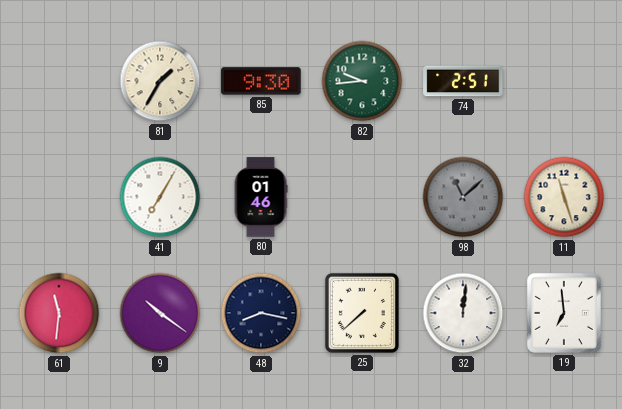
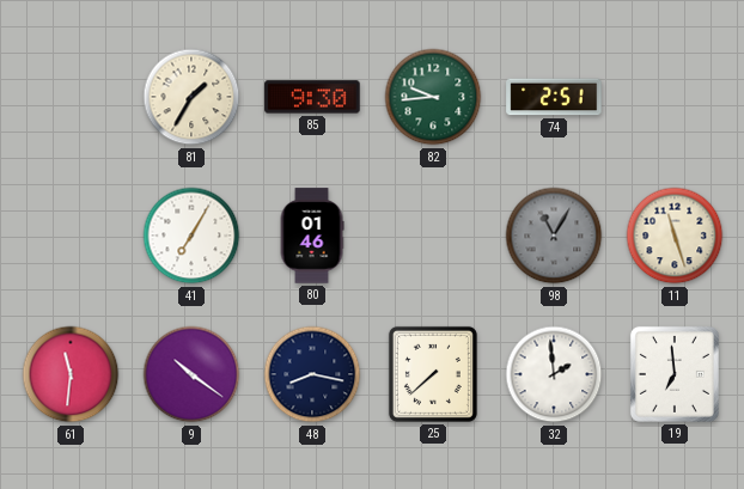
98: 11:08 -> 11:05
32: 12:01 -> 1:59
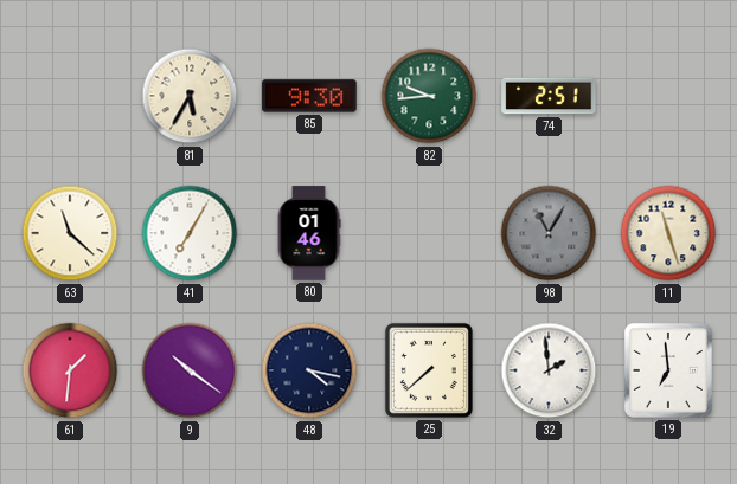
81: 1:35 -> 5:35
63: none -> 11:22
61: 11:31 -> 1:31
48: 8:17 -> 4:17
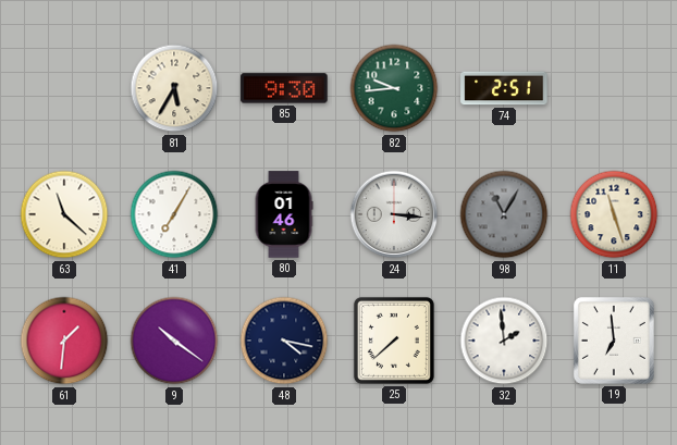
24: none -> 3:16
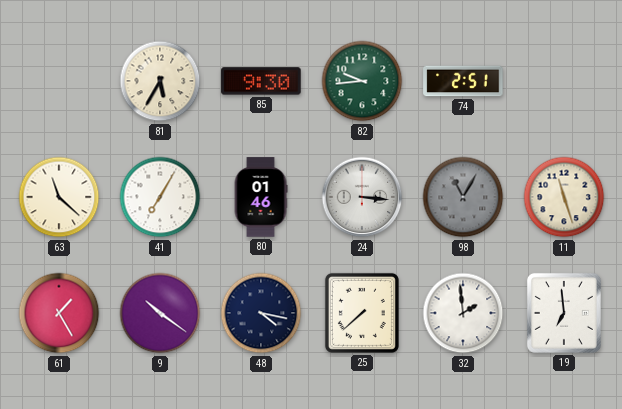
61: 1:31 -> 1:25
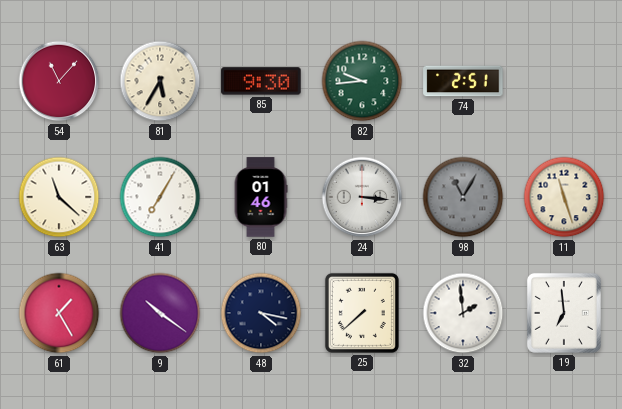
54: none -> 11:07
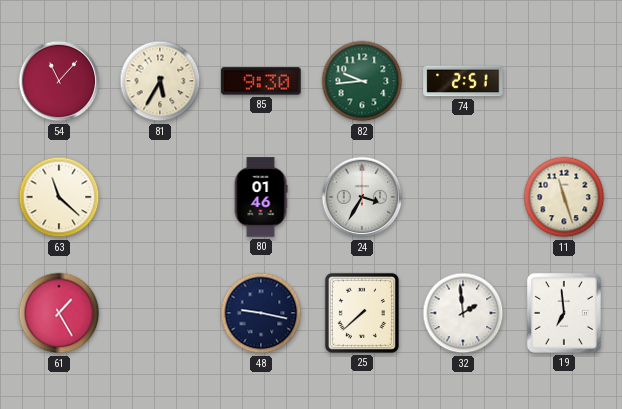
41: 7:05 -> none
24: 3:16 -> 3:35
98: 11:05 -> none
9: 10:21 -> none
48: 4:17 -> 9:17
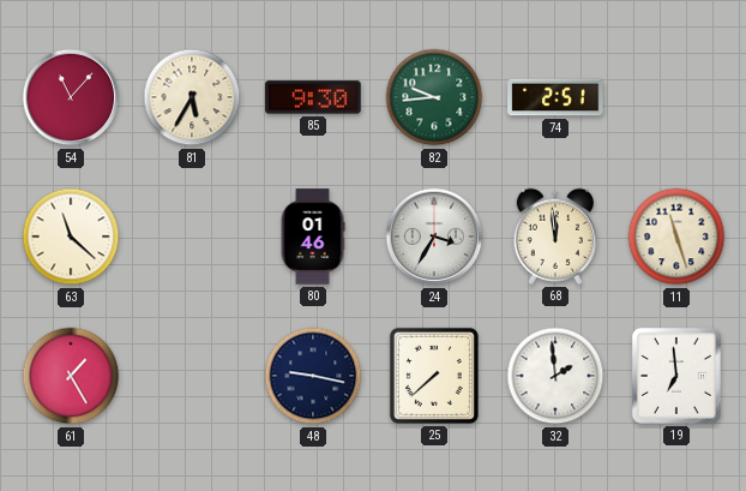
68: none -> 11:59
